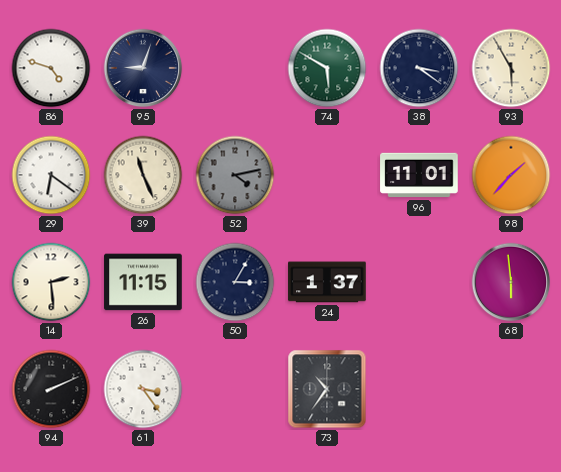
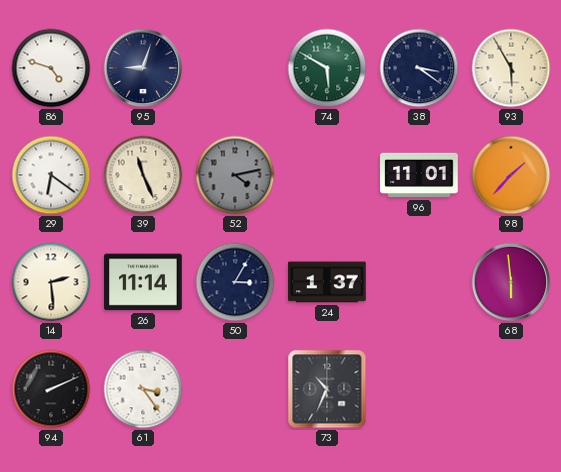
26: 11:15 -> 11:14
73: 10:36 -> 10:34
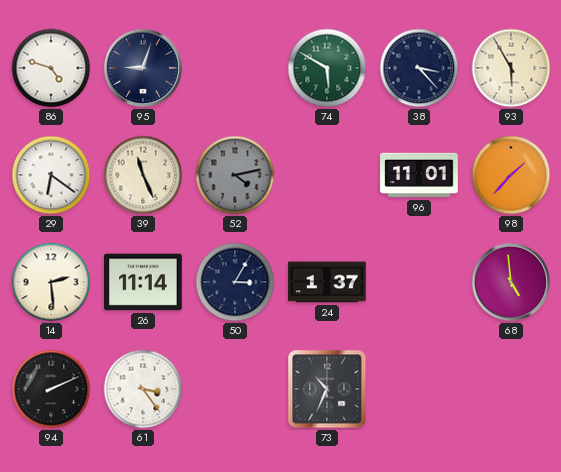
38: 3:21 -> 3:23
68: 5:59 -> 4:59
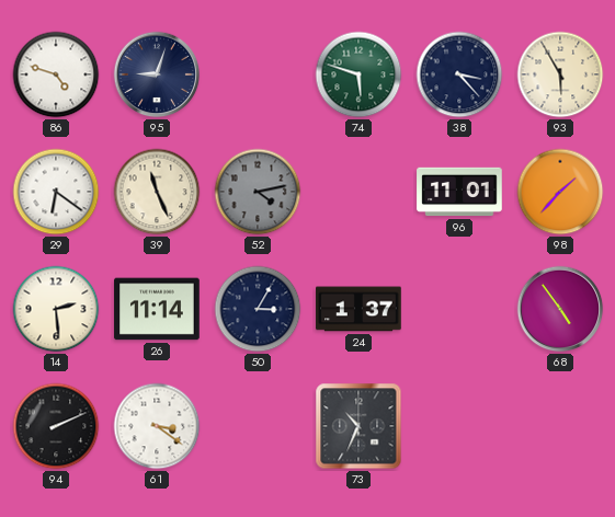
74: 5:50 -> 5:48
68: 4:59 -> 4:54
61: 3:24 -> 3:21
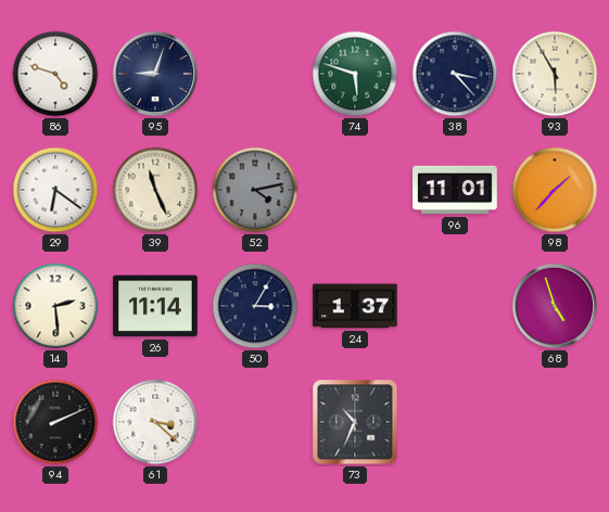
68: 4:54 -> 4:57
61: 3:21 -> 3:22
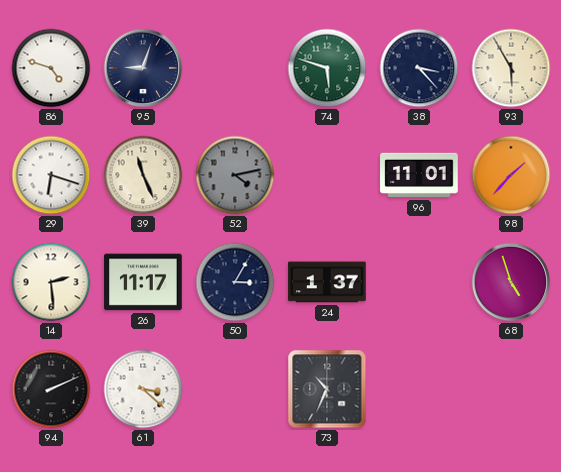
29: 6:21 -> 6:18
26: 11:14 -> 11:17
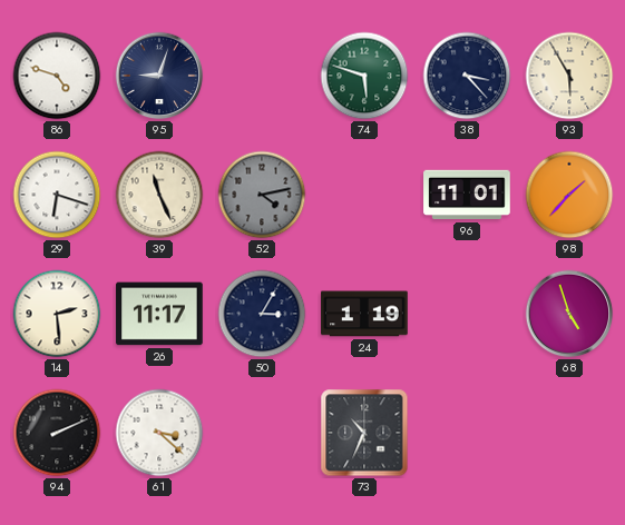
24: 1:37 -> 1:19
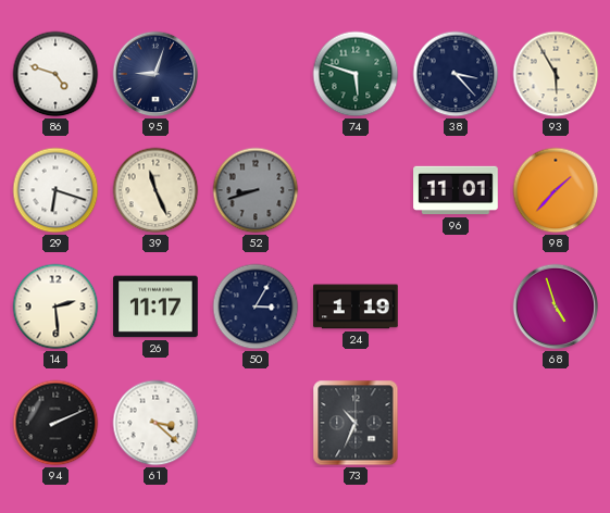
52: 4:13 -> 8:42
